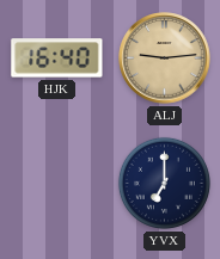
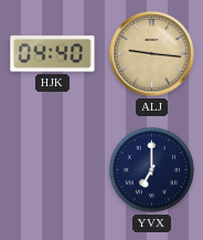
HJK: 16:40 -> 04:40
ALJ: 9:14 -> 9:16
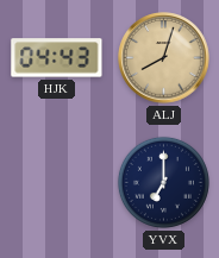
HJK: 04:40 -> 04:43
ALJ: 9:16 -> 8:03
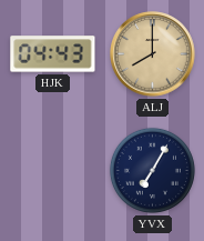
ALJ: 8:03 -> 8:00
YVX: 7:00 -> 7:05
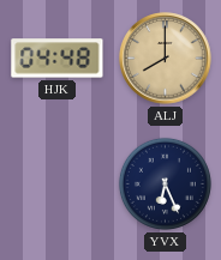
HJK: 04:43 -> 04:48
YVX: 7:05 -> 6:26
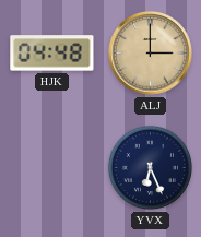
ALJ: 8:00 -> 3:00
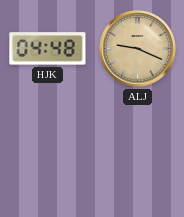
ALJ: 3:00 -> 9:19
YVX: 6:26 -> none
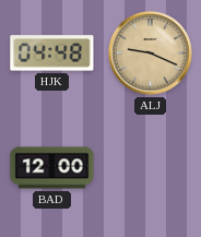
BAD: none -> 12:00
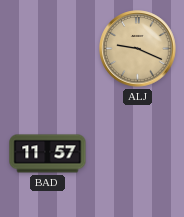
HJK: 04:48 -> none
BAD: 12:00 -> 11:57
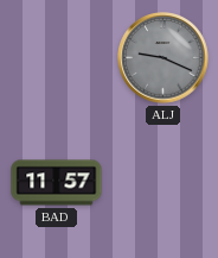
ALJ dial: champagne -> grey
